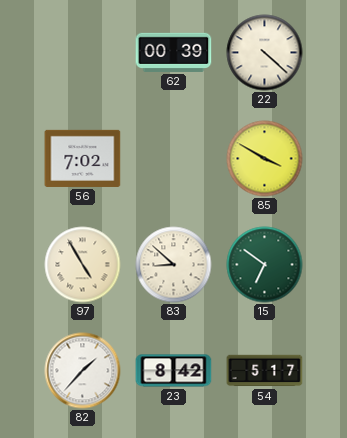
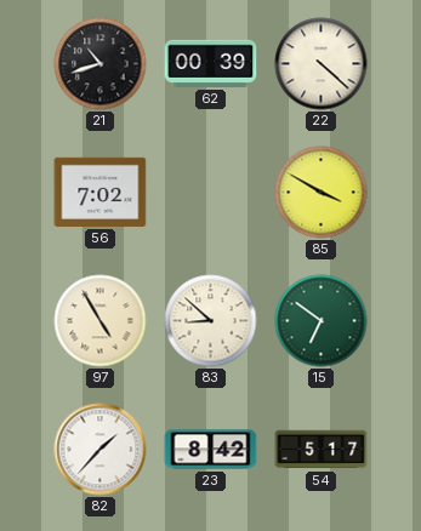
21: none -> 10:42
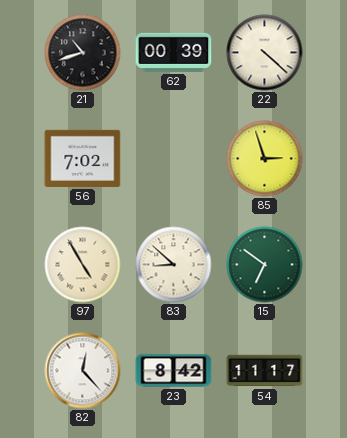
85: 3:50 -> 2:57
82: 1:37 -> 12:23
54: 5:17 -> 11:17
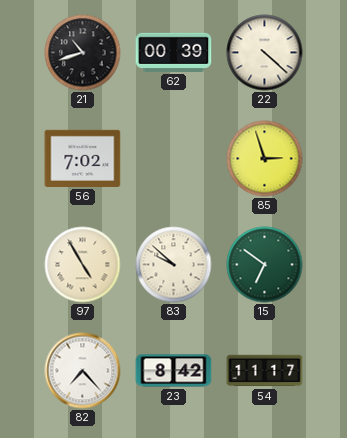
83: 8:52 -> 9:52
82: 12:23 -> 7:23
